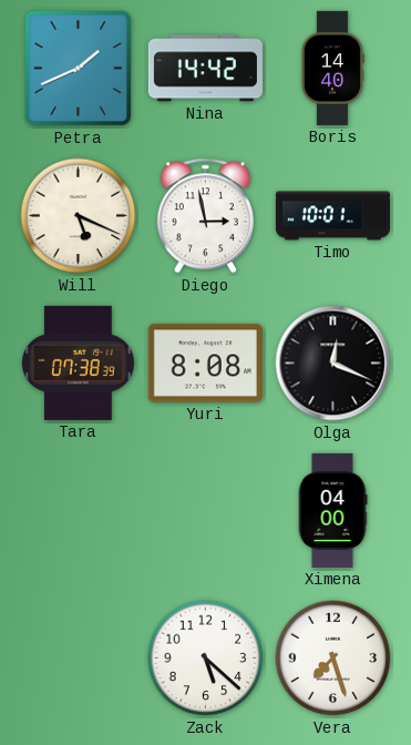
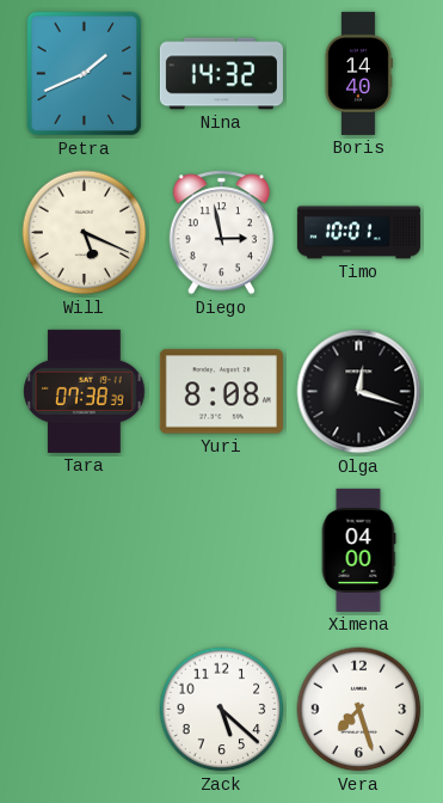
Nina: 14:42 -> 14:32
Olga: 12:19 -> 12:18
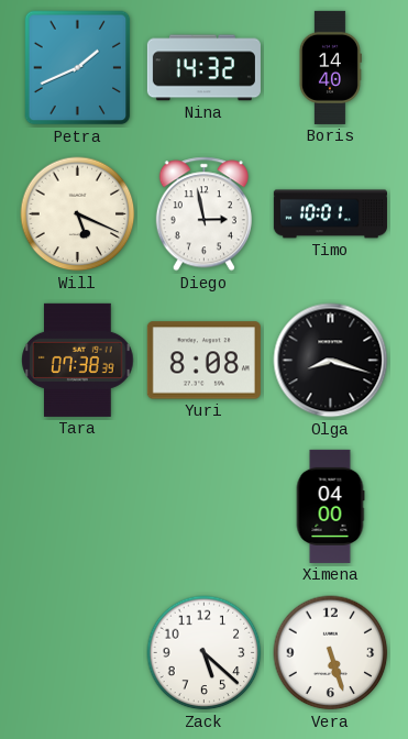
Olga: 12:18 -> 8:18
Vera: 7:27 -> 5:27
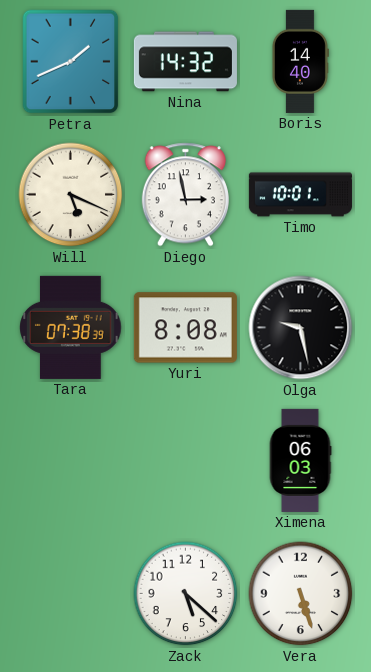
Olga: 8:18 -> 9:28
Ximena: 04:00 -> 06:03
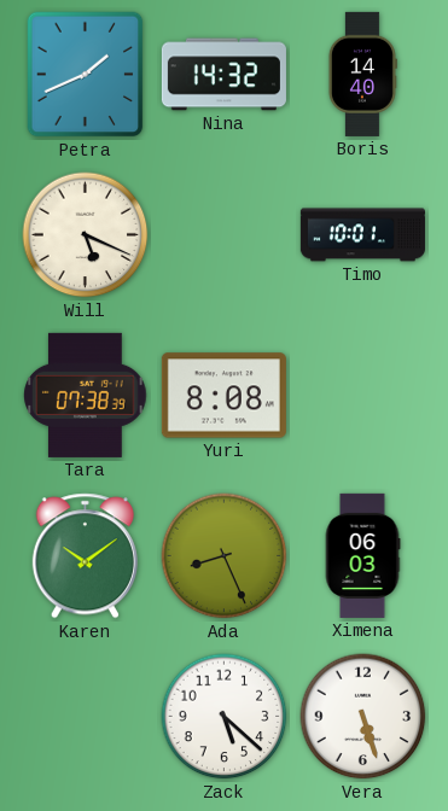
Diego: 2:58 -> none
Olga: 9:28 -> none
Karen: none -> 10:09
Ada: none -> 8:26
